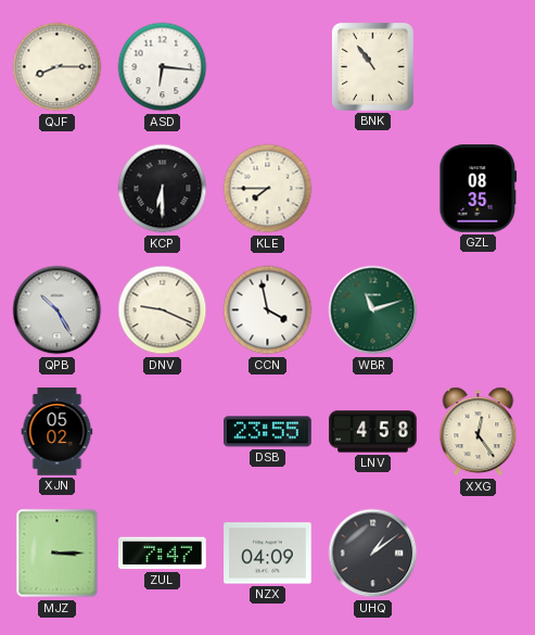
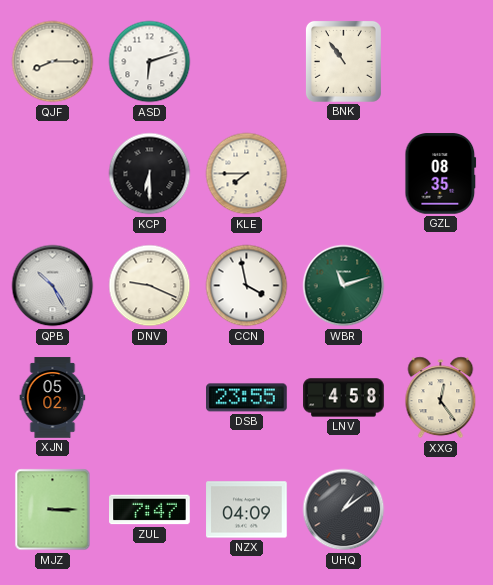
ASD: 6:16 -> 6:12
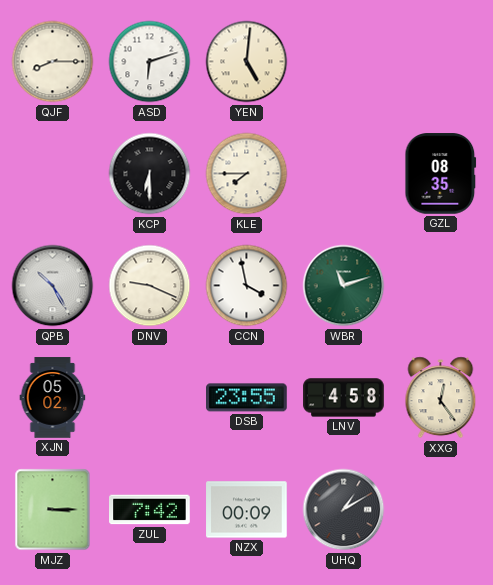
YEN: none -> 5:01
BNK: 10:54 -> none
ZUL: 7:47 -> 7:42
NZX: 04:09 -> 00:09
UHQ: 1:09 -> 1:10
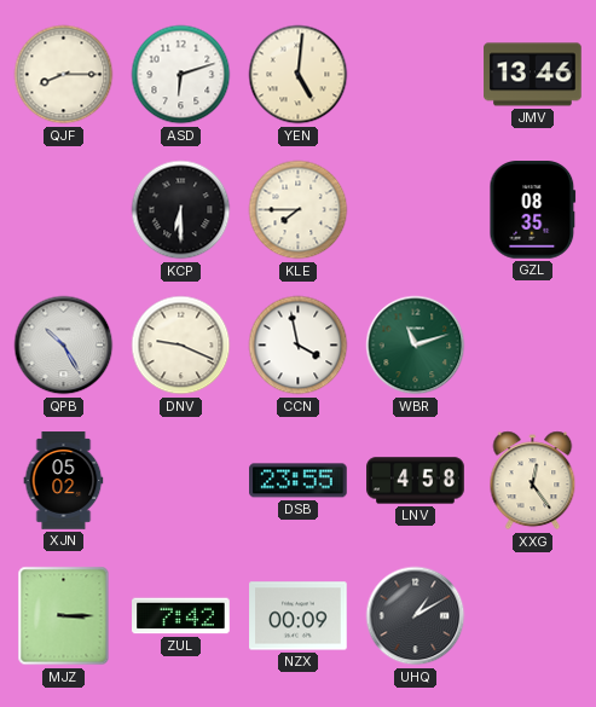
JMV: none -> 13:46
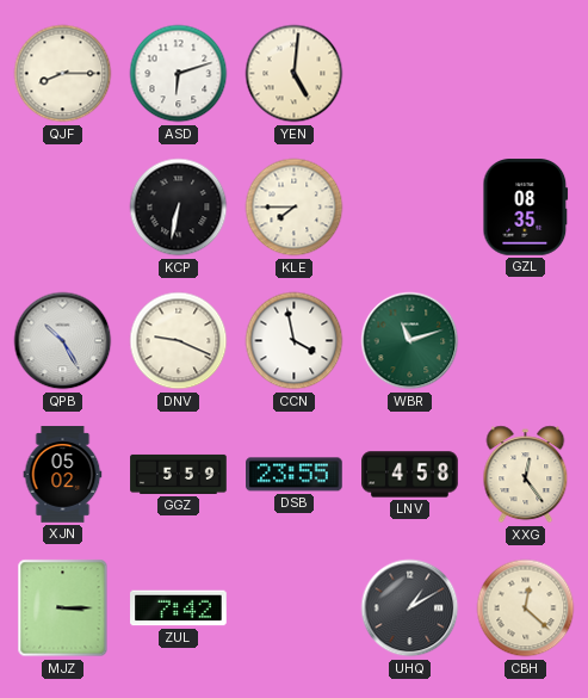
JMV: 13:46 -> none
KCP: 6:30 -> 6:32
GGZ: none -> 5:59
NZX: 00:09 -> none
CBH: none -> 12:22
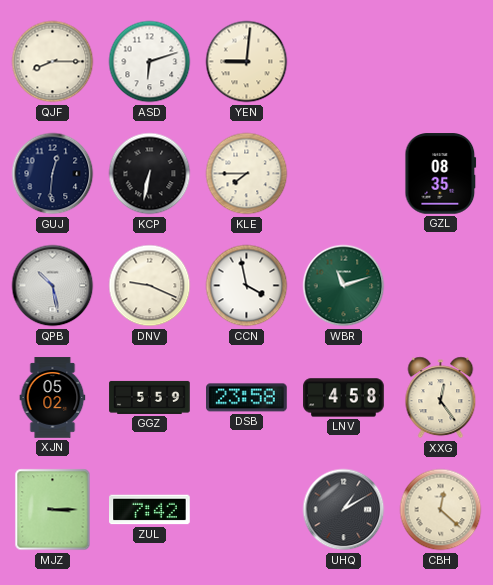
YEN: 5:01 -> 9:01
GUJ: none -> 12:31
QPB: 10:25 -> 10:28
DSB: 23:55 -> 23:58
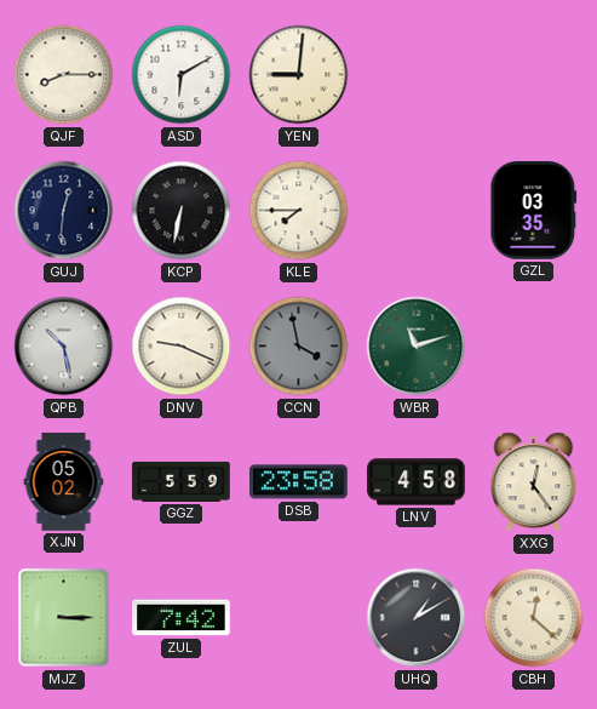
ASD: 6:12 -> 6:10
GZL: 08:35 -> 03:35
CCN dial: white -> grey
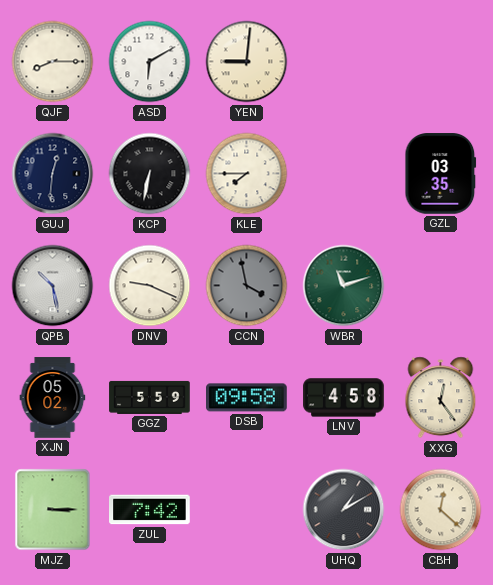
DSB: 23:58 -> 09:58
